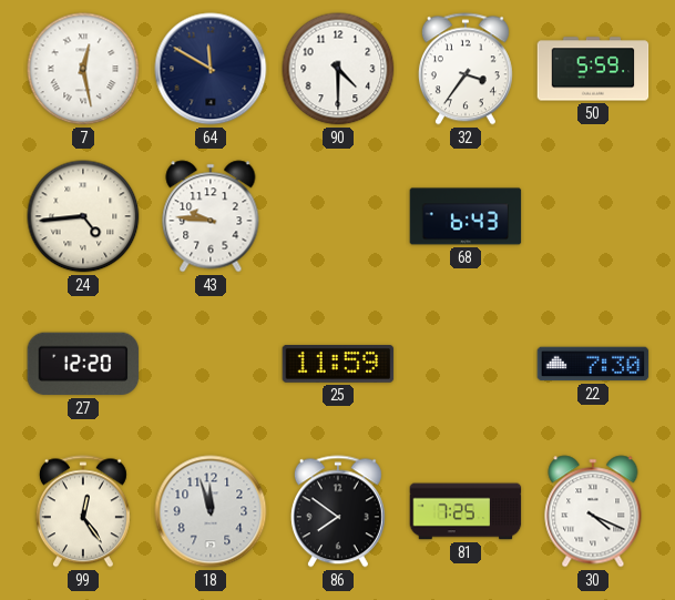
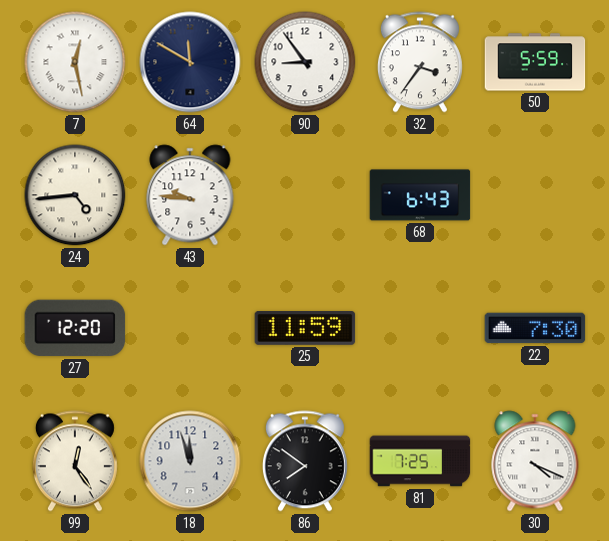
90: 4:30 -> 8:54
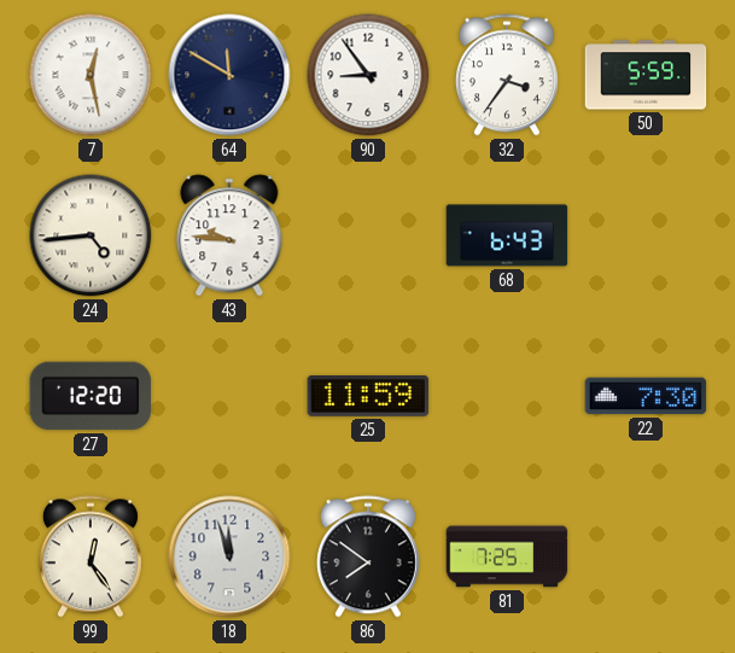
30: 4:19 -> none
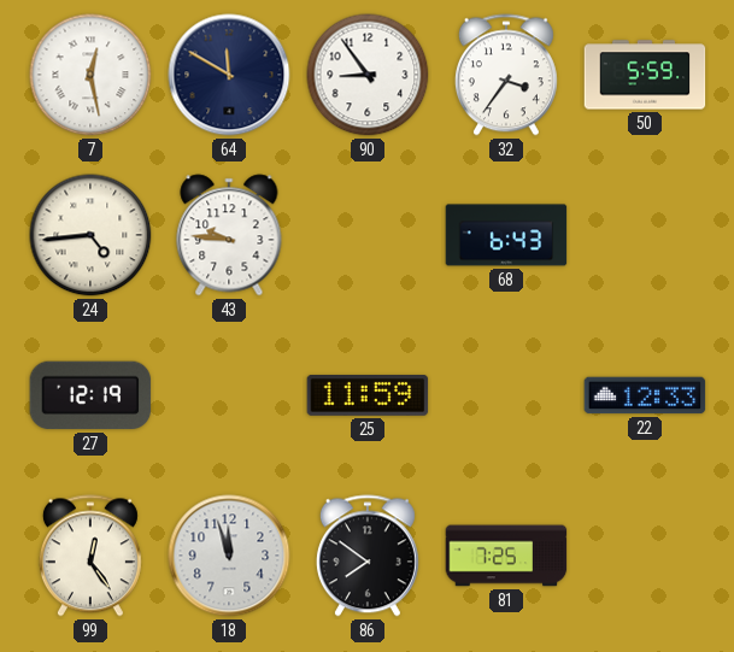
27: 12:20 -> 12:19
22: 7:30 -> 12:33
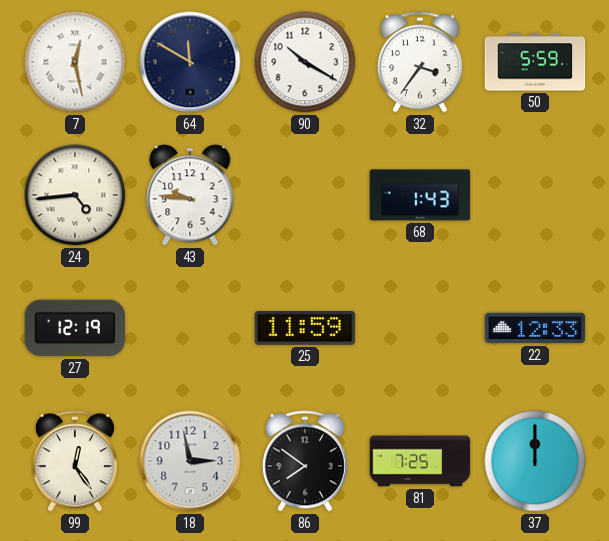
90: 8:54 -> 10:20
68: 6:43 -> 1:43
18: 11:57 -> 2:58
37: none -> 12:00
